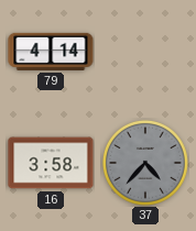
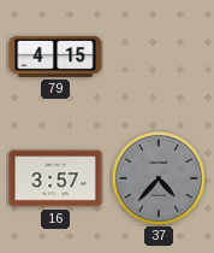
79: 4:14 -> 4:15
16: 3:58 -> 3:57
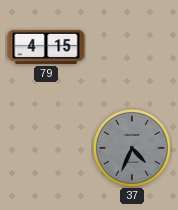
16: 3:57 -> none
37: 4:37 -> 4:34
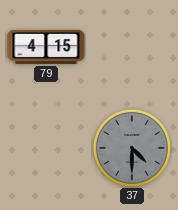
37: 4:34 -> 4:30
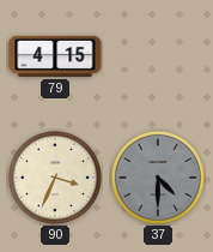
90: none -> 3:34
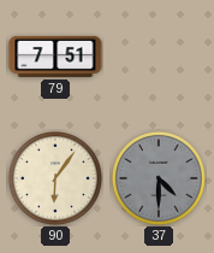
79: 4:15 -> 7:51
90: 3:34 -> 6:06
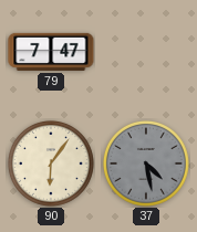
79: 7:51 -> 7:47
37: 4:30 -> 4:28
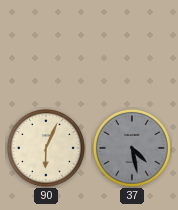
79: 7:47 -> none
90: 6:06 -> 6:04
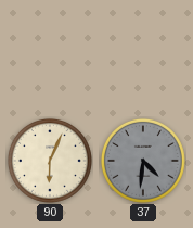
37: 4:28 -> 4:31
